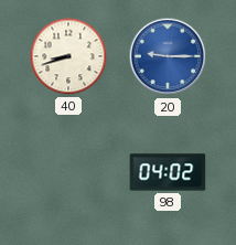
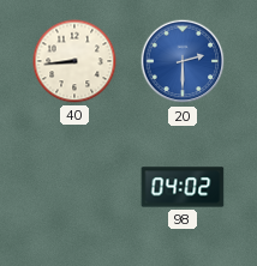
40: 8:42 -> 8:44
20: 9:15 -> 2:30
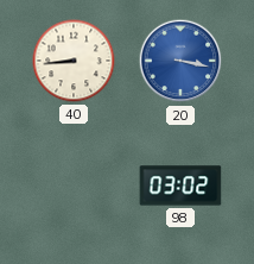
20: 2:30 -> 3:17
98: 04:02 -> 03:02
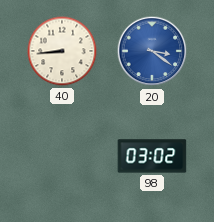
20: 3:17 -> 3:21
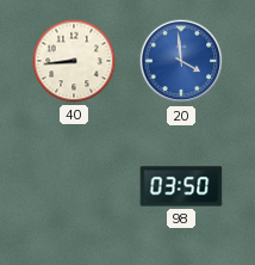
20: 3:21 -> 3:59
98: 03:02 -> 03:50
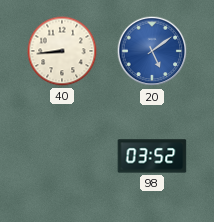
20: 3:59 -> 5:09
98: 03:50 -> 03:52
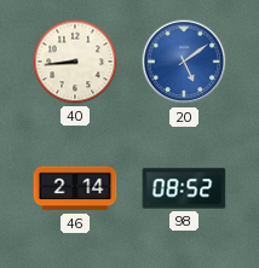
46: none -> 2:14
98: 03:52 -> 08:52
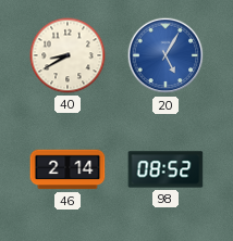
40: 8:44 -> 8:40
20: 5:09 -> 5:05
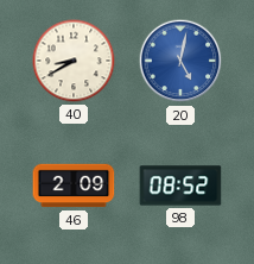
20: 5:05 -> 5:02
46: 2:14 -> 2:09
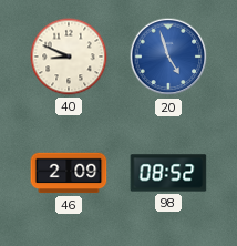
40: 8:40 -> 8:49
20: 5:02 -> 4:57
